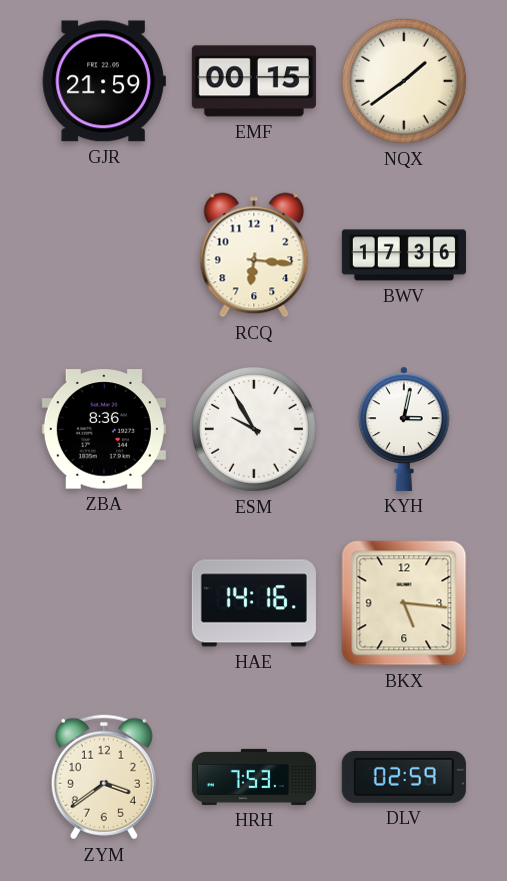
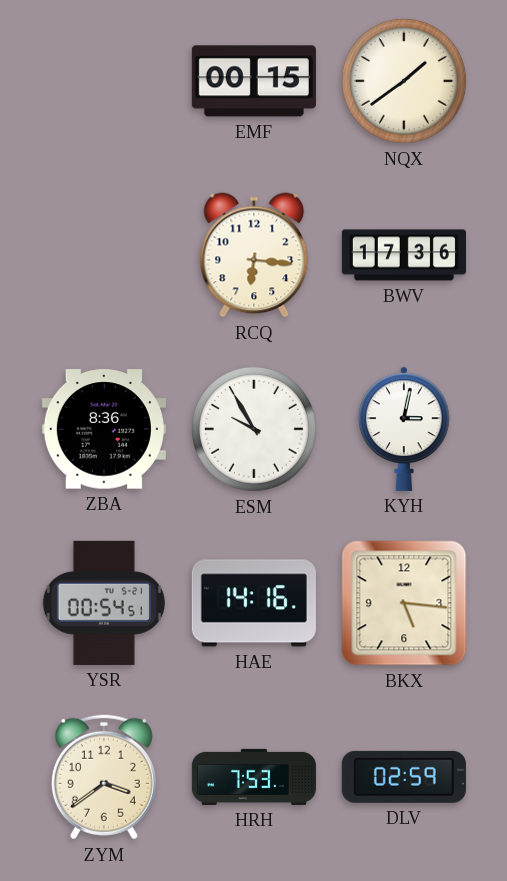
GJR: 21:59 -> none
YSR: none -> 00:54
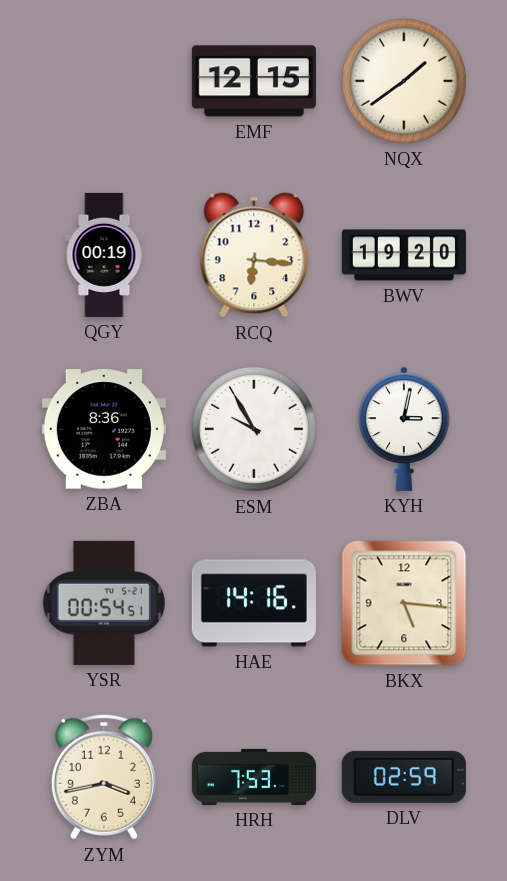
EMF: 00:15 -> 12:15
QGY: none -> 00:19
BWV: 17:36 -> 19:20
ZYM: 3:39 -> 3:43
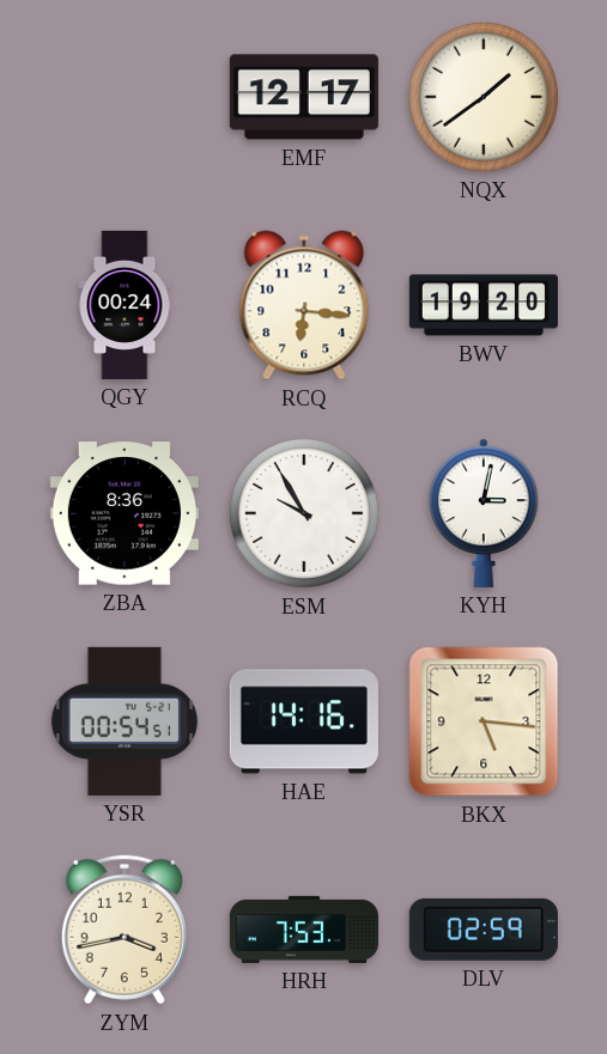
EMF: 12:15 -> 12:17
QGY: 00:19 -> 00:24
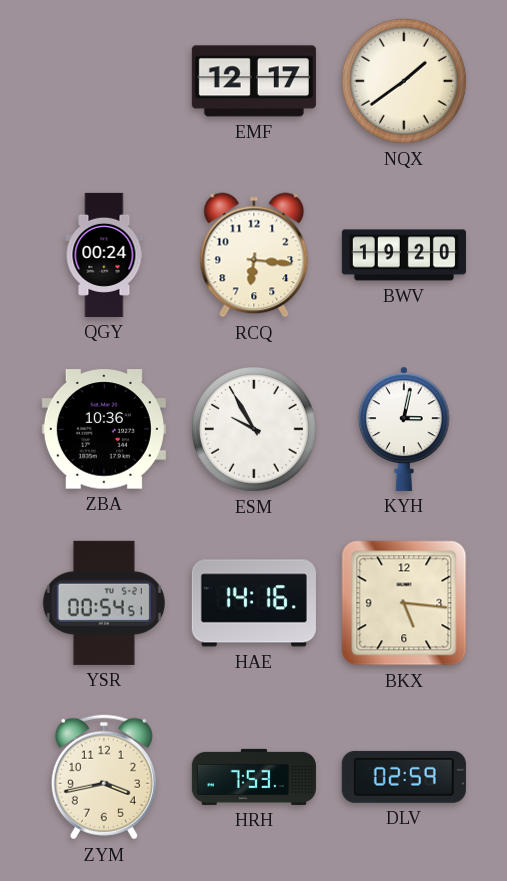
ZBA: 8:36 -> 10:36
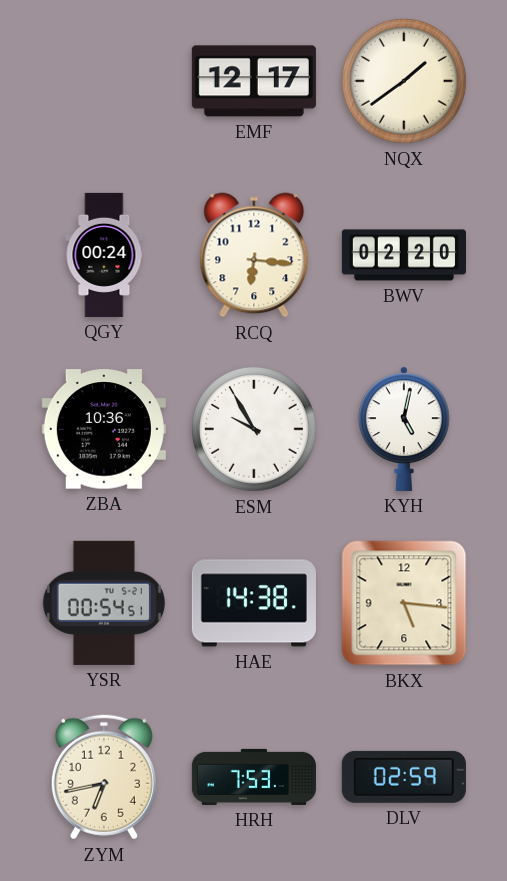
BWV: 19:20 -> 02:20
KYH: 3:02 -> 5:02
HAE: 14:16 -> 14:38
ZYM: 3:43 -> 6:43
